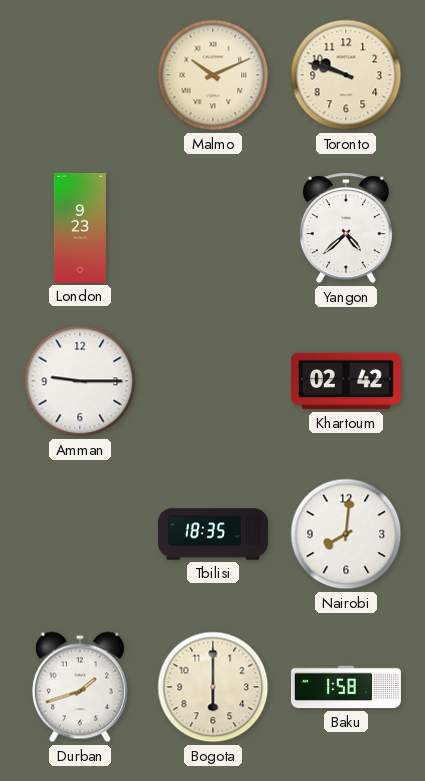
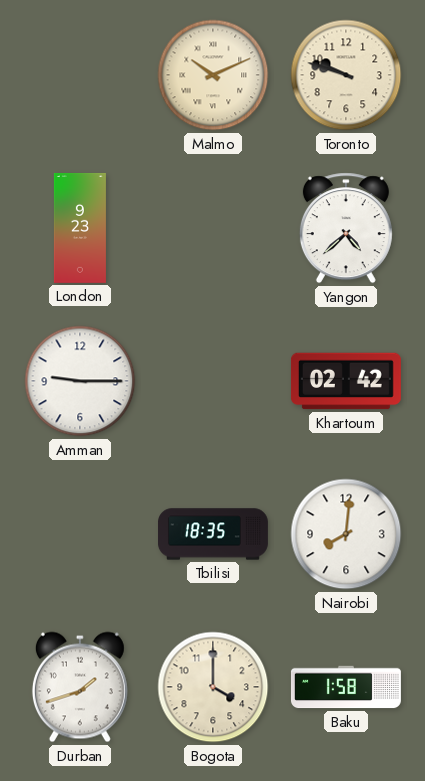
Bogota: 6:00 -> 4:00
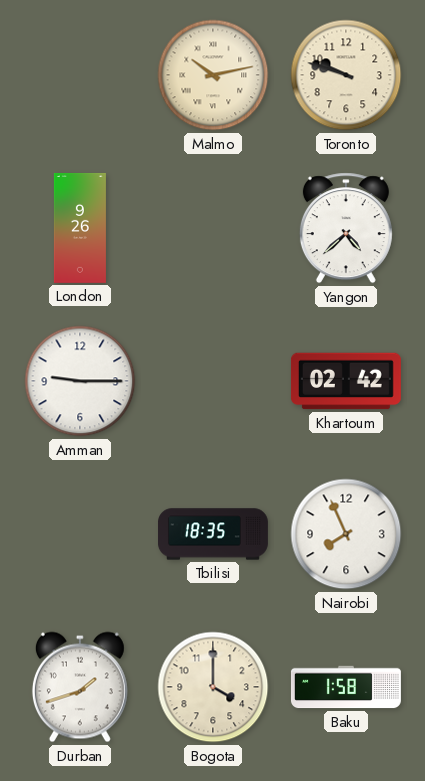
Malmo: 10:11 -> 10:13
London: 9:23 -> 9:26
Nairobi: 8:01 -> 7:56
